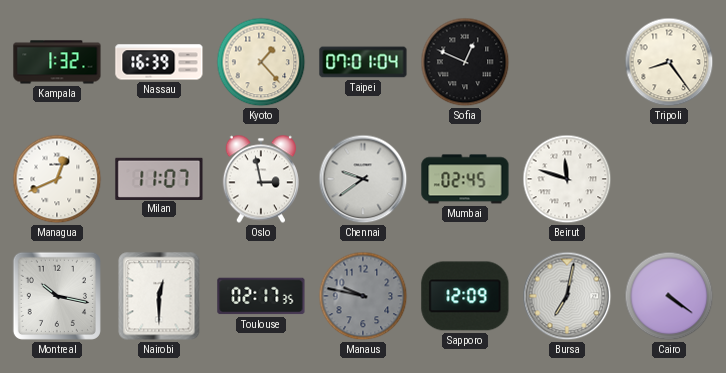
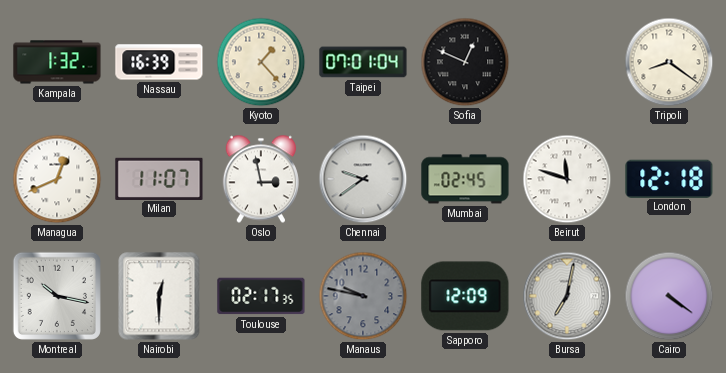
Tripoli: 8:24 -> 8:21
London: none -> 12:18
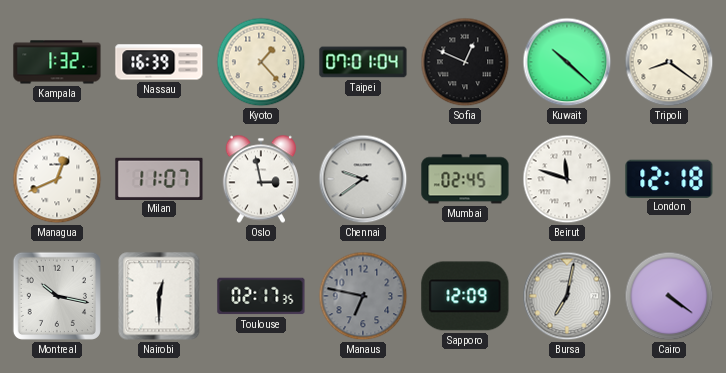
Kuwait: none -> 10:22
Manaus: 9:47 -> 6:47
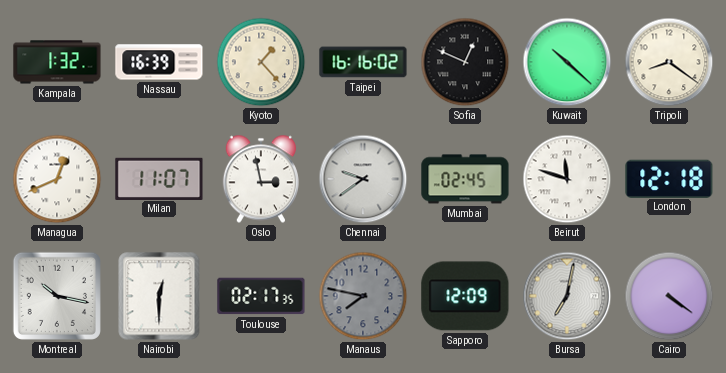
Taipei: 07:01 -> 16:16
Manaus: 6:47 -> 7:47
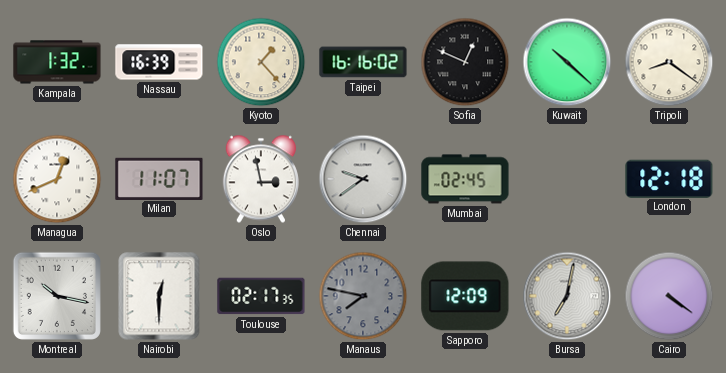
Beirut: 11:48 -> none
